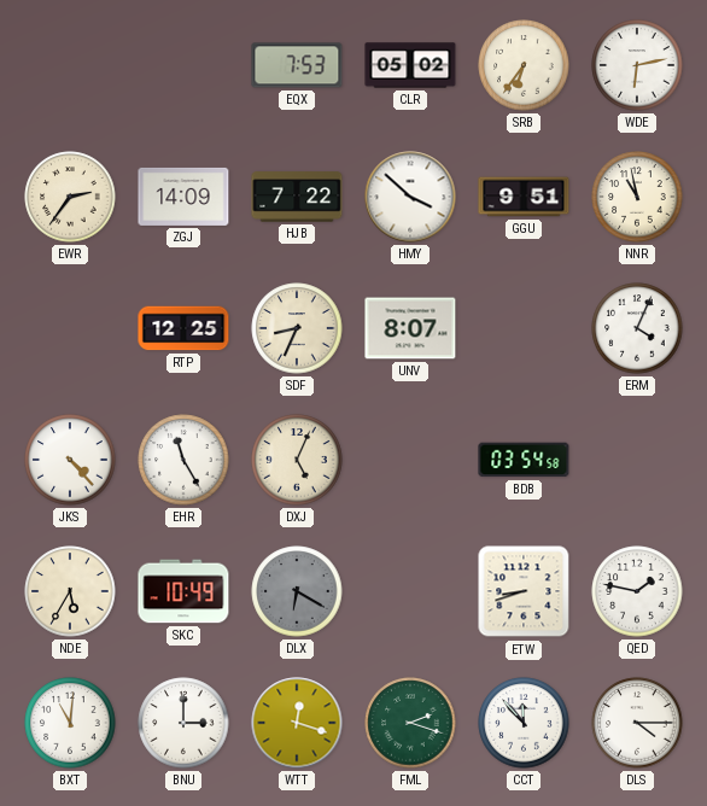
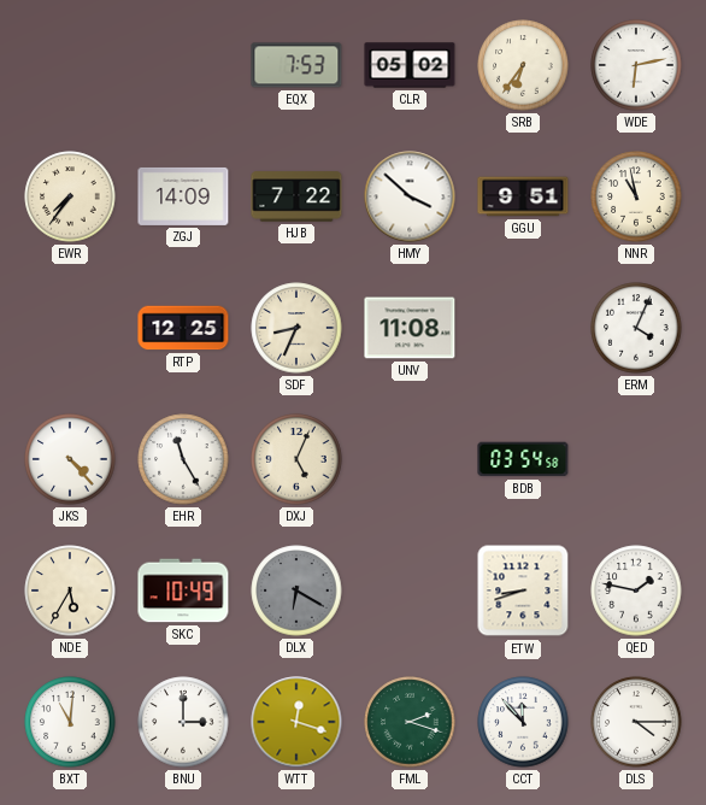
EWR: 2:36 -> 7:36
UNV: 8:07 -> 11:08
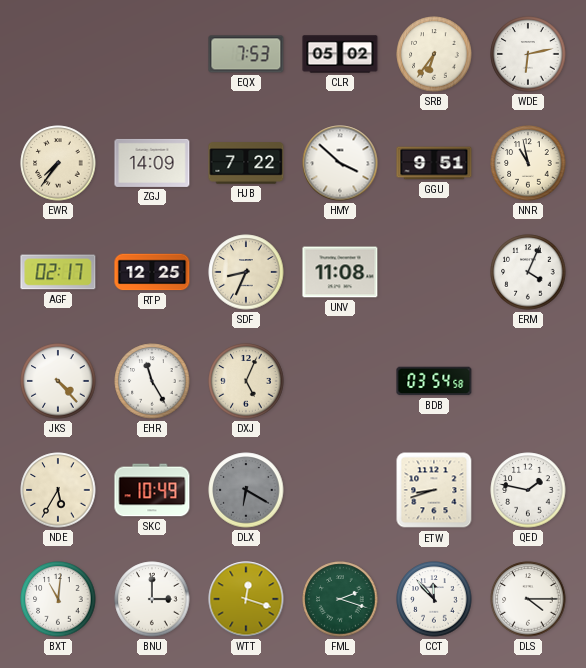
AGF: none -> 02:17
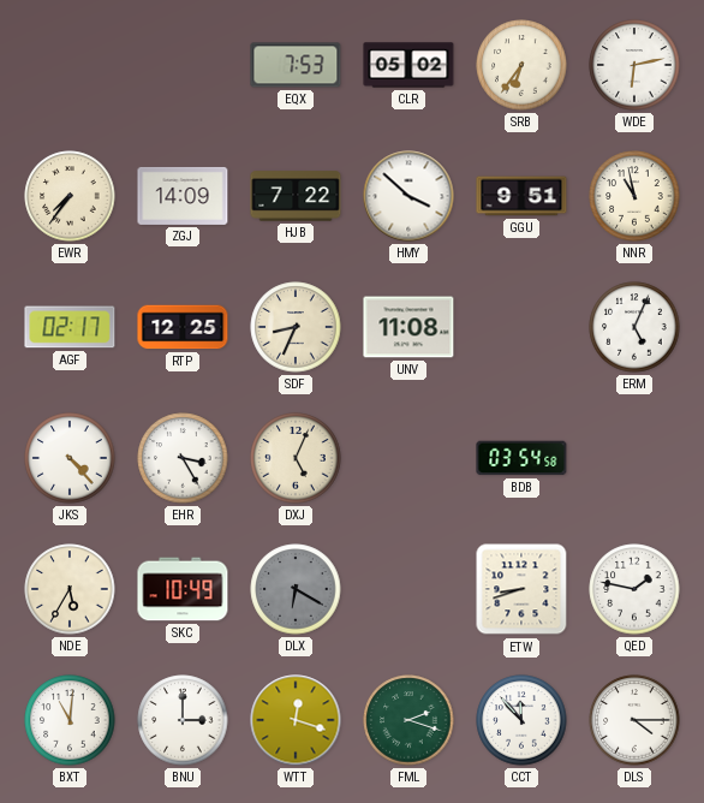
ERM: 4:04 -> 5:04
EHR: 11:25 -> 3:25
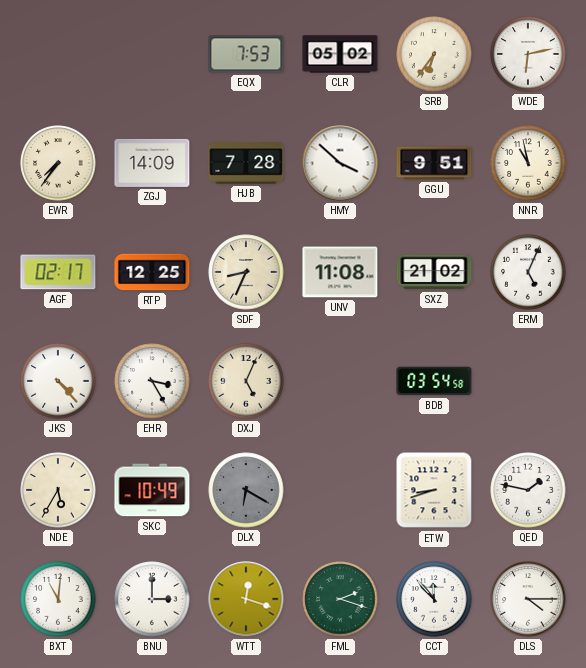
HJB: 7:22 -> 7:28
SXZ: none -> 21:02
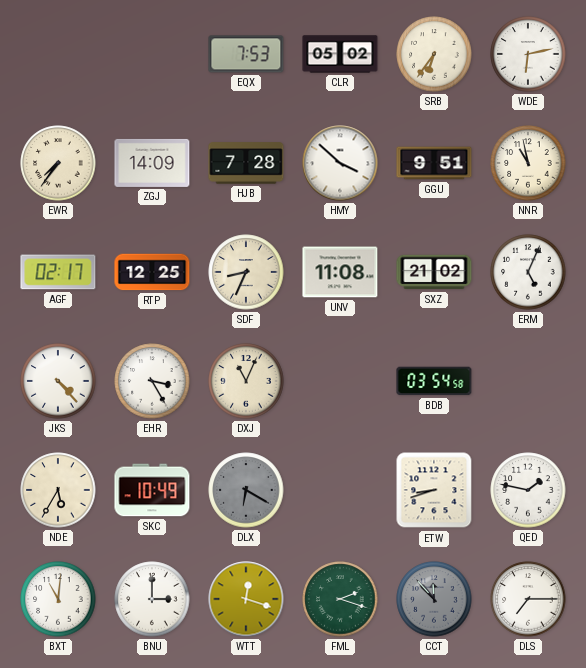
DXJ: 5:04 -> 11:04
CCT dial: white -> grey
DLS: 4:15 -> 7:15
